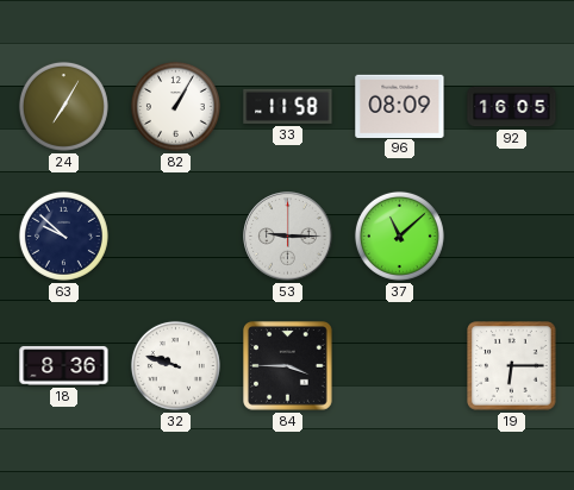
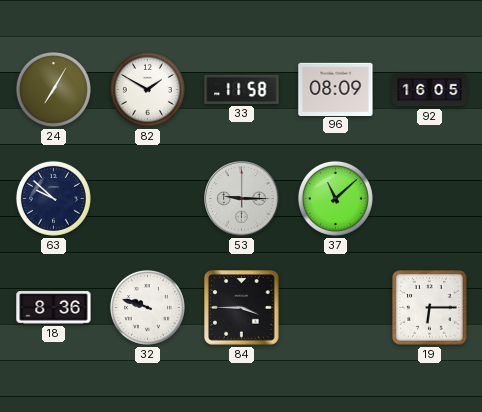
82: 1:05 -> 1:50
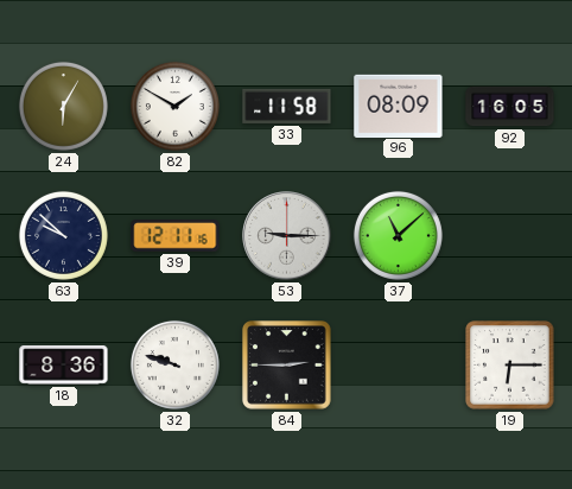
24: 7:05 -> 6:05
39: none -> 12:11
84: 3:45 -> 2:45
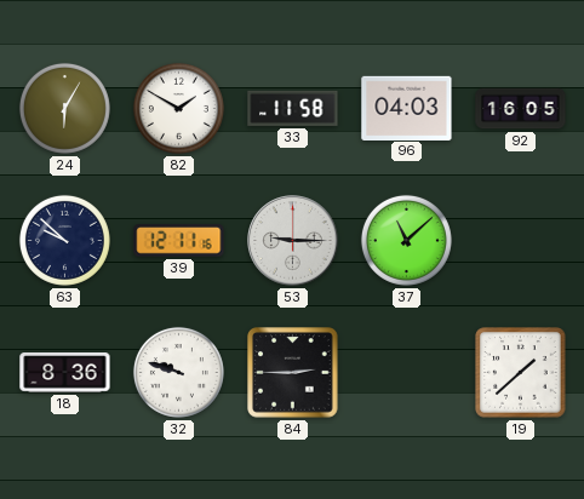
96: 08:09 -> 04:03
19: 6:15 -> 1:38
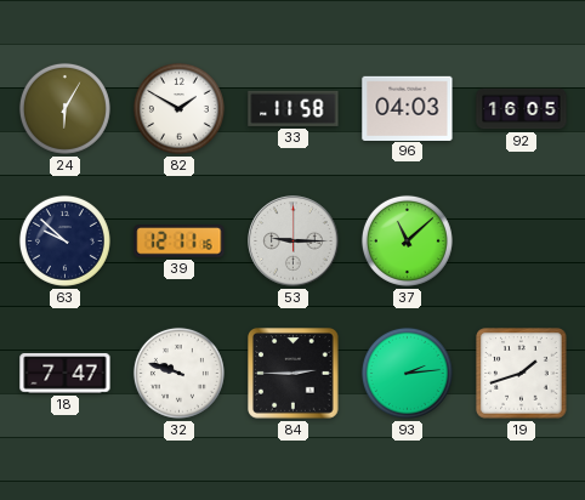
18: 8:36 -> 7:47
93: none -> 2:14
19: 1:38 -> 1:42
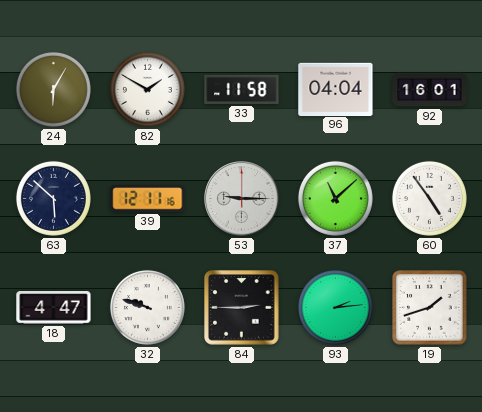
96: 04:03 -> 04:04
92: 16:05 -> 16:01
63: 9:52 -> 5:52
60: none -> 4:54
18: 7:47 -> 4:47
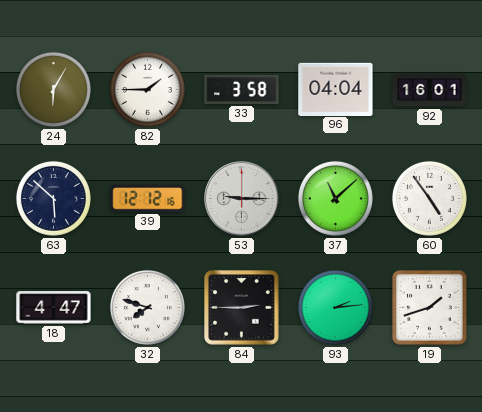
82: 1:50 -> 1:45
33: 11:58 -> 3:58
39: 12:11 -> 12:12
32: 9:48 -> 7:48
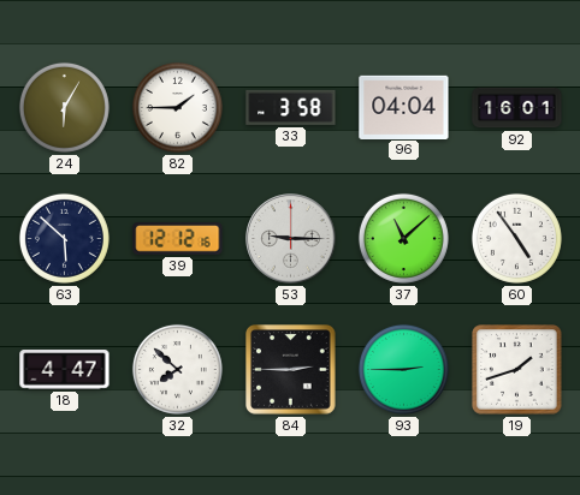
32: 7:48 -> 7:52
93: 2:14 -> 2:45
